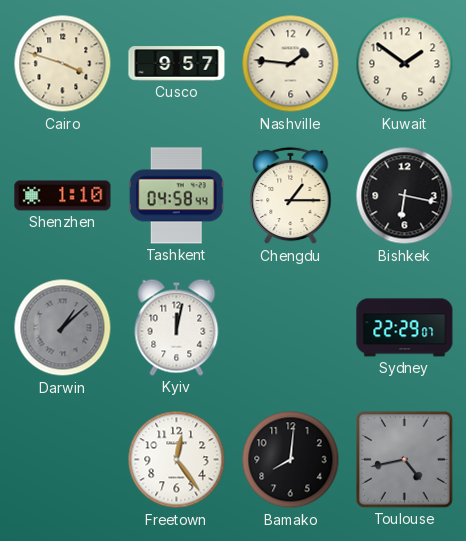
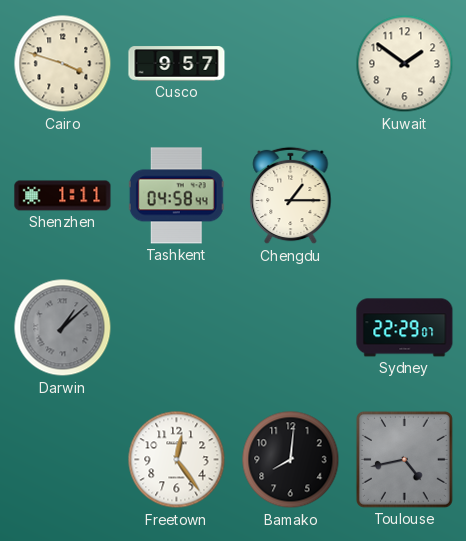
Nashville: 1:46 -> none
Shenzhen: 1:10 -> 1:11
Bishkek: 6:17 -> none
Kyiv: 12:02 -> none
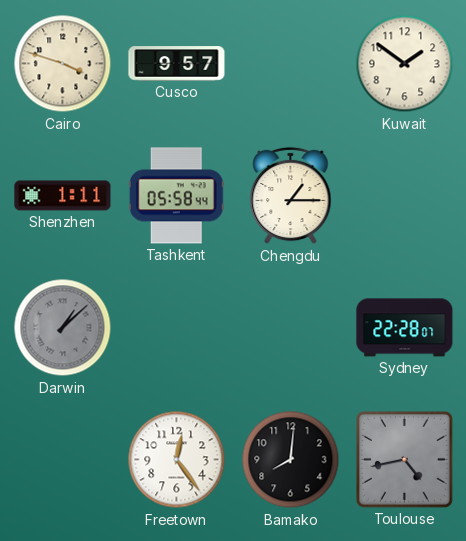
Tashkent: 04:58 -> 05:58
Sydney: 22:29 -> 22:28
